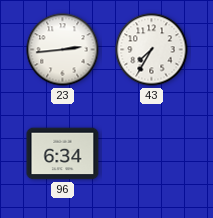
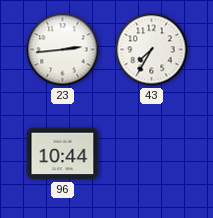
96: 6:34 -> 10:44
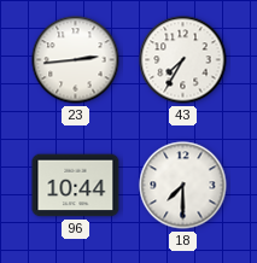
18: none -> 7:30
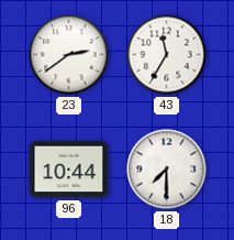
23: 2:44 -> 2:39
43: 7:35 -> 11:35
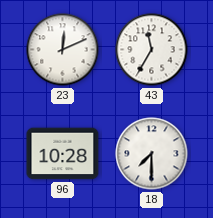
23: 2:39 -> 12:11
96: 10:44 -> 10:28
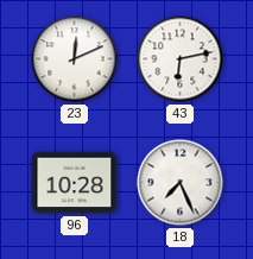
43: 11:35 -> 6:13
18: 7:30 -> 7:26
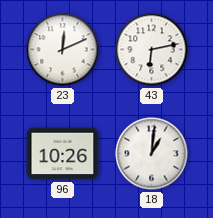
96: 10:28 -> 10:26
18: 7:26 -> 1:01
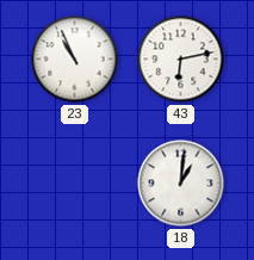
23: 12:11 -> 10:56
96: 10:26 -> none
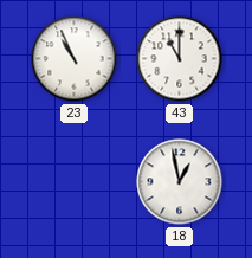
43: 6:13 -> 11:00
18: 1:01 -> 12:58
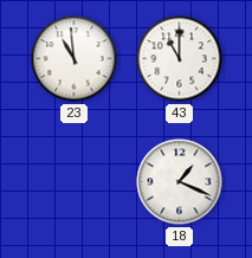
23: 10:56 -> 10:59
18: 12:58 -> 1:19
